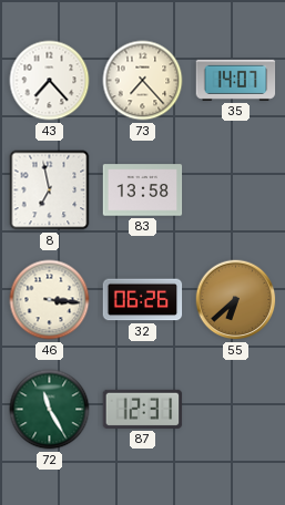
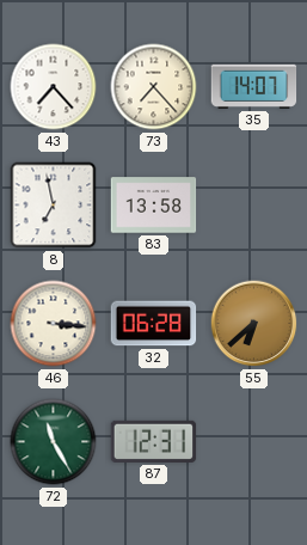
32: 06:26 -> 06:28
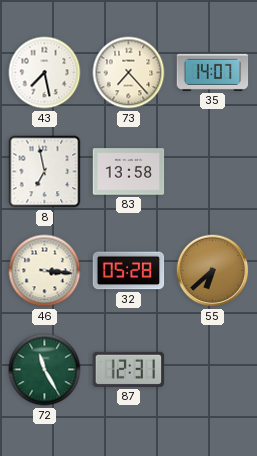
43: 7:23 -> 7:28
32: 06:28 -> 05:28
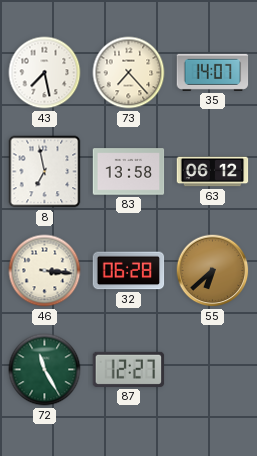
63: none -> 06:12
32: 05:28 -> 06:28
87: 12:31 -> 12:27
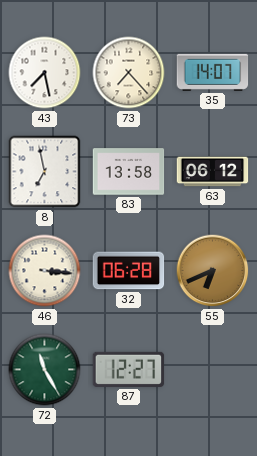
55: 6:38 -> 6:41
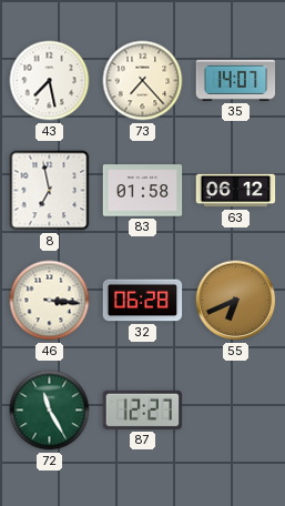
83: 13:58 -> 01:58
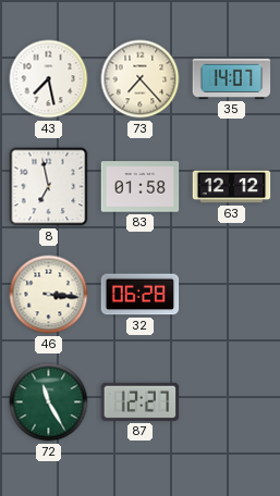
63: 06:12 -> 12:12
55: 6:41 -> none
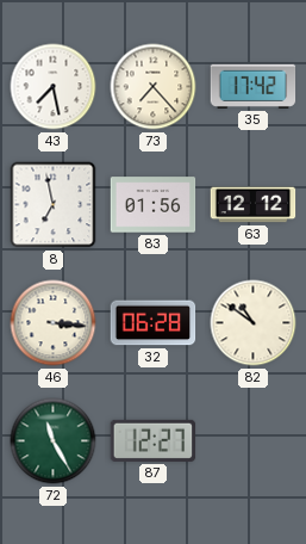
35: 14:07 -> 17:42
83: 01:58 -> 01:56
82: none -> 10:51
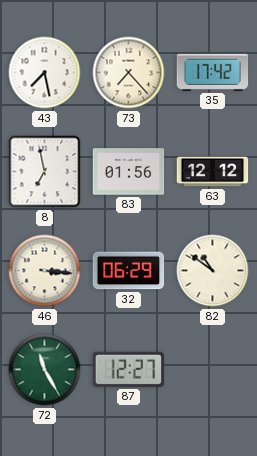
32: 06:28 -> 06:29
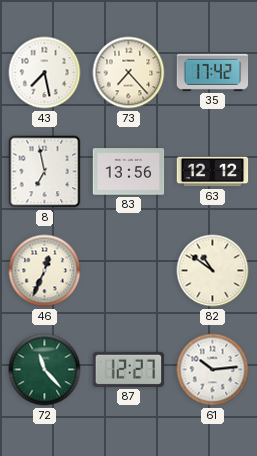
83: 01:56 -> 13:56
46: 3:16 -> 12:34
32: 06:29 -> none
72: 11:25 -> 11:23
61: none -> 10:14
